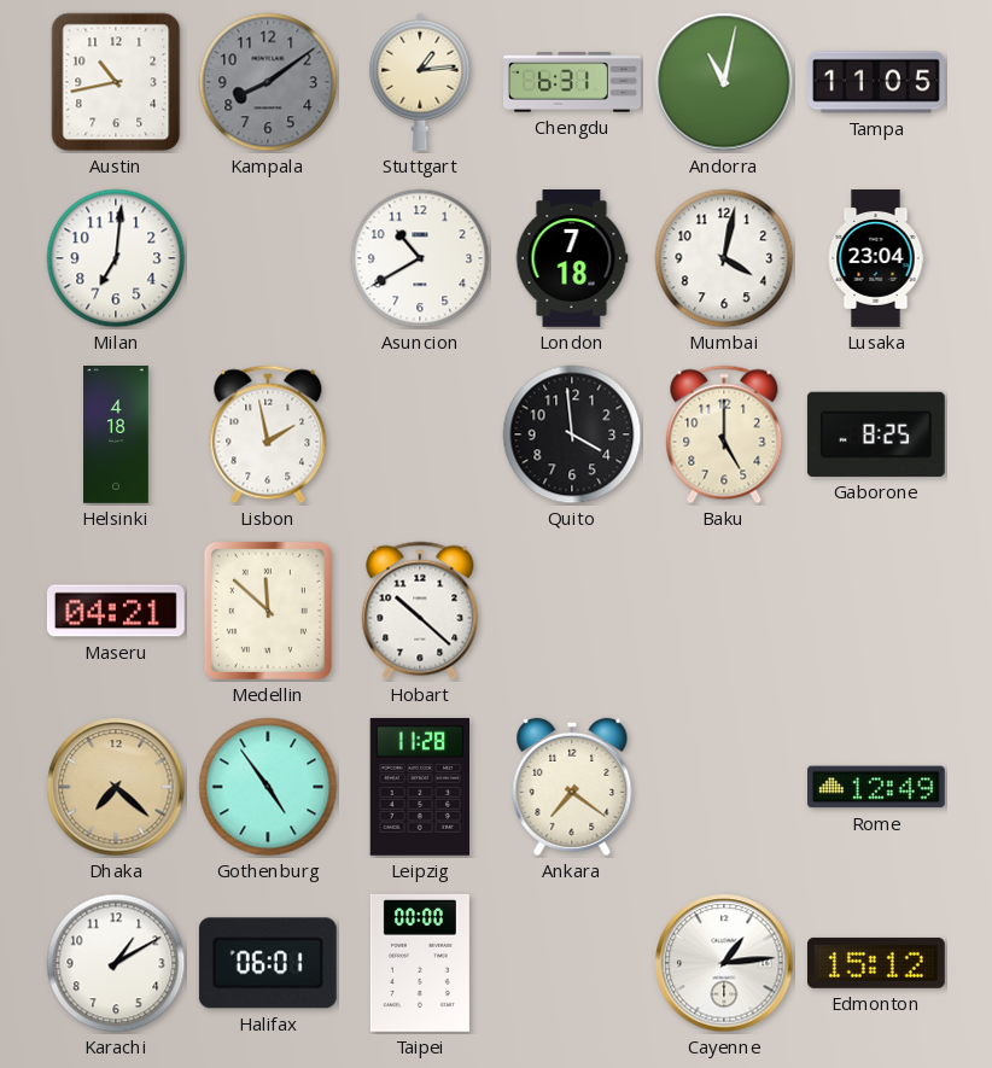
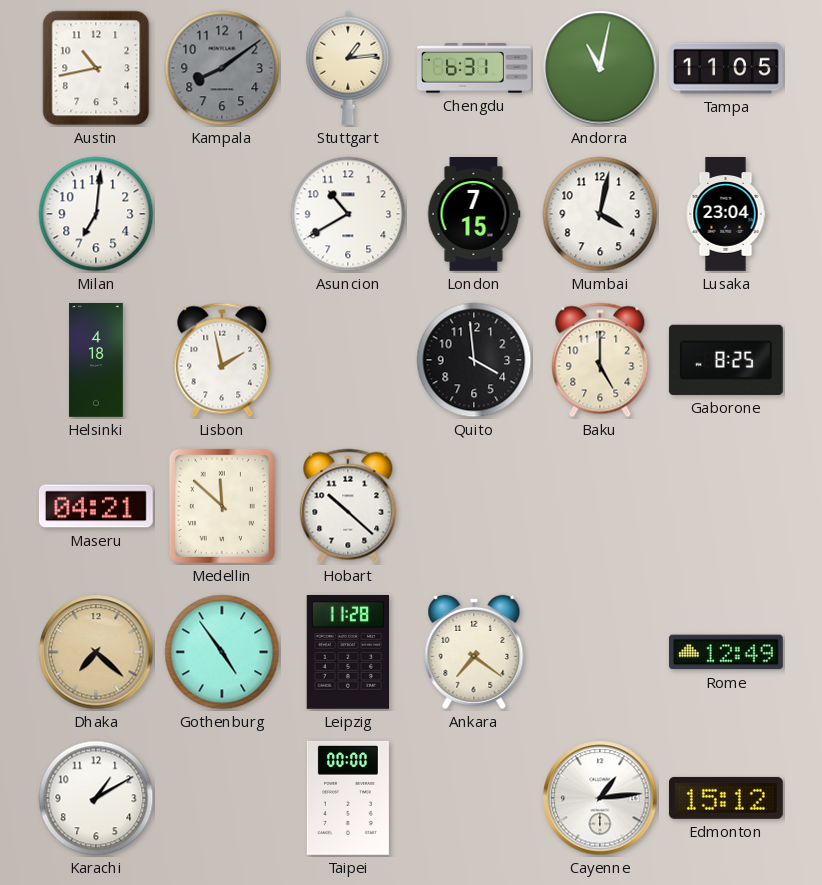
London: 7:18 -> 7:15
Halifax: 06:01 -> none
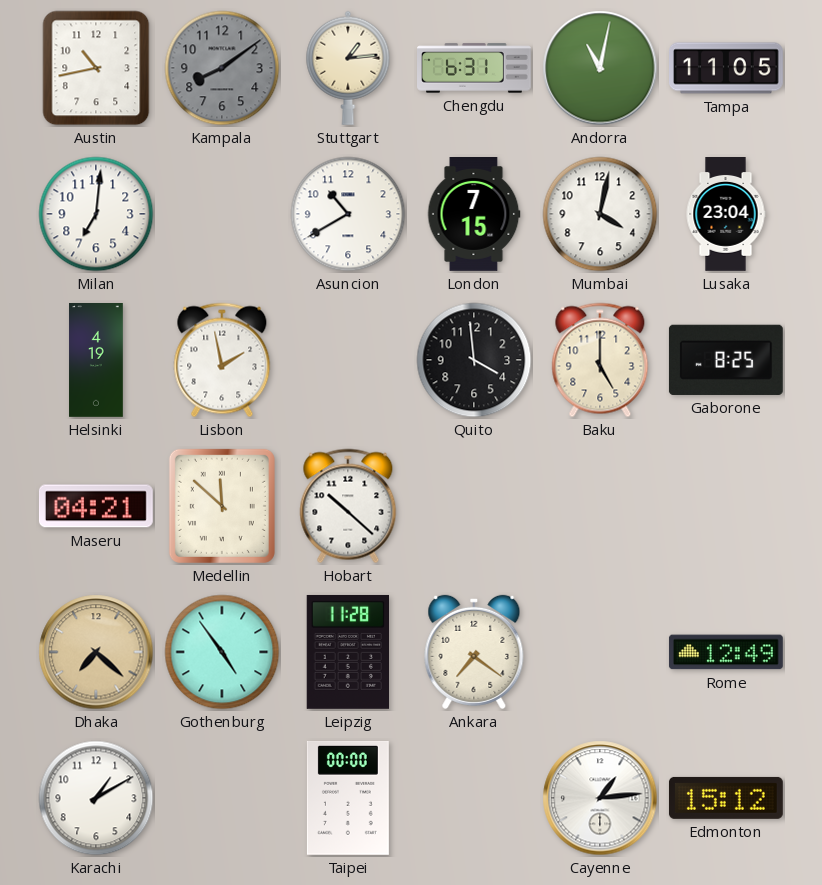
Helsinki: 4:18 -> 4:19
